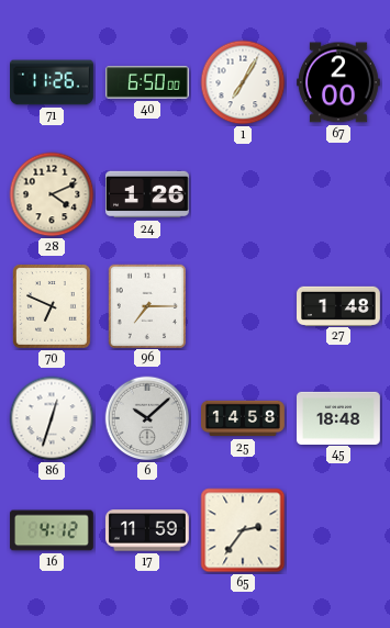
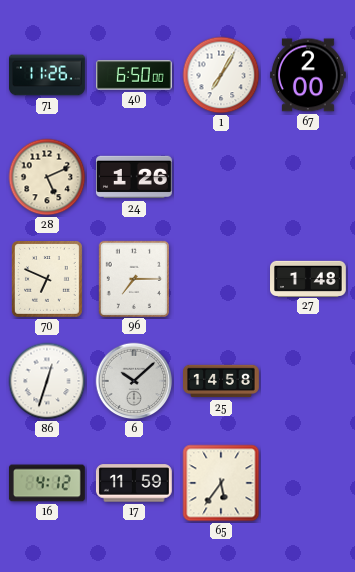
28: 4:11 -> 5:11
45: 18:48 -> none
65: 2:36 -> 5:36
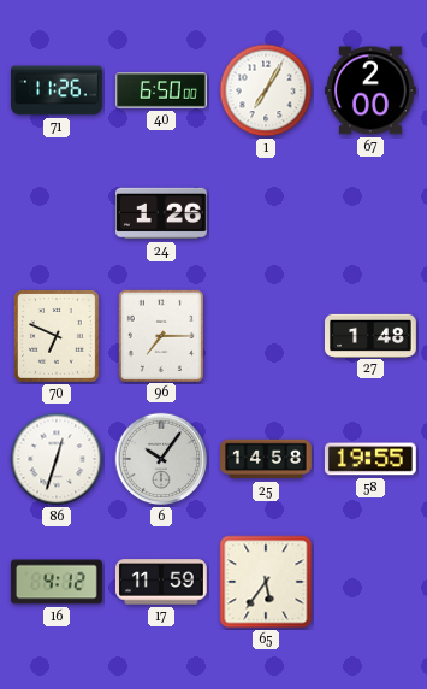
28: 5:11 -> none
6: 10:08 -> 10:06
58: none -> 19:55
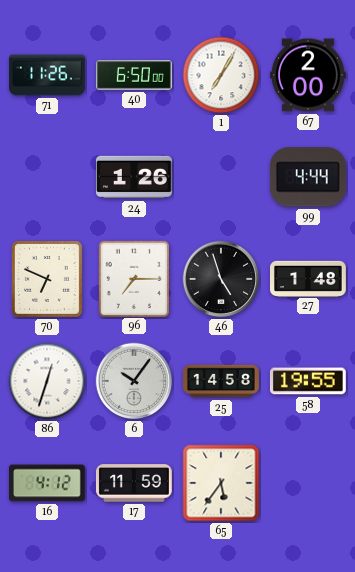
99: none -> 4:44
46: none -> 4:57
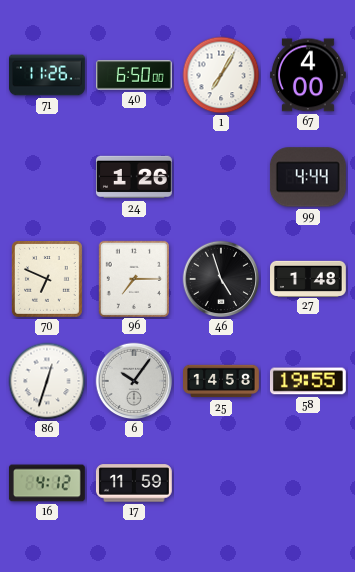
67: 2:00 -> 4:00
65: 5:36 -> none
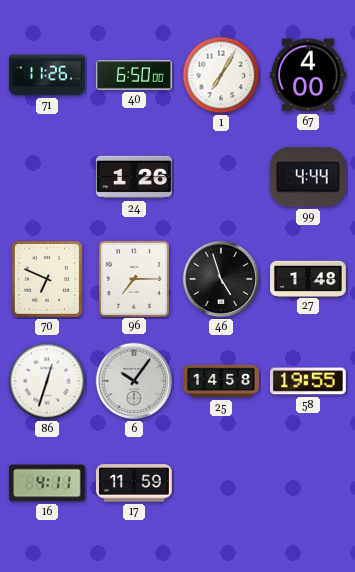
16: 4:12 -> 4:11
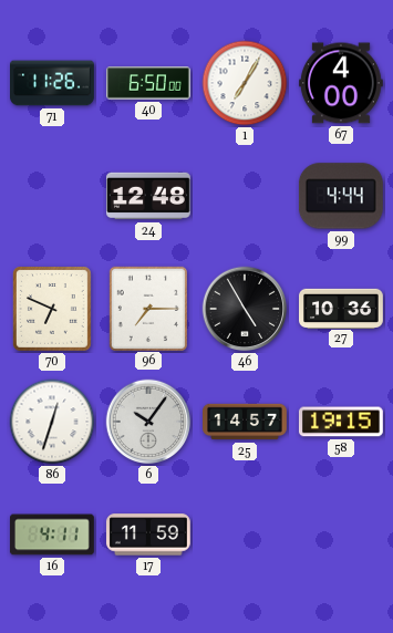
24: 1:26 -> 12:48
46: 4:57 -> 4:55
27: 1:48 -> 10:36
25: 14:58 -> 14:57
58: 19:55 -> 19:15
